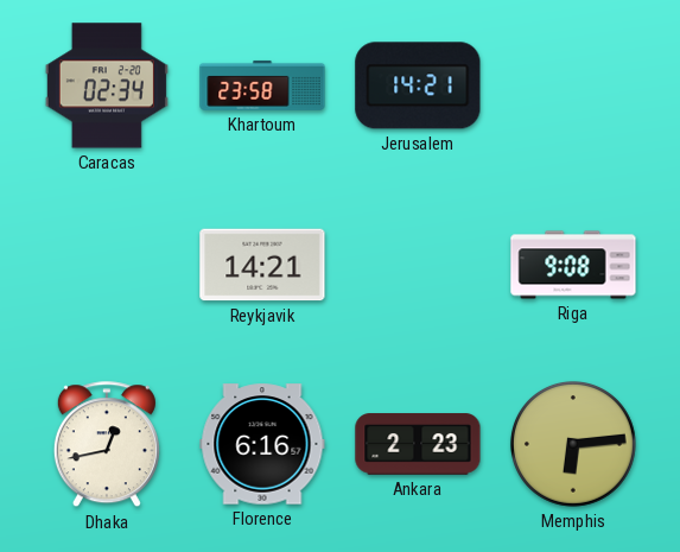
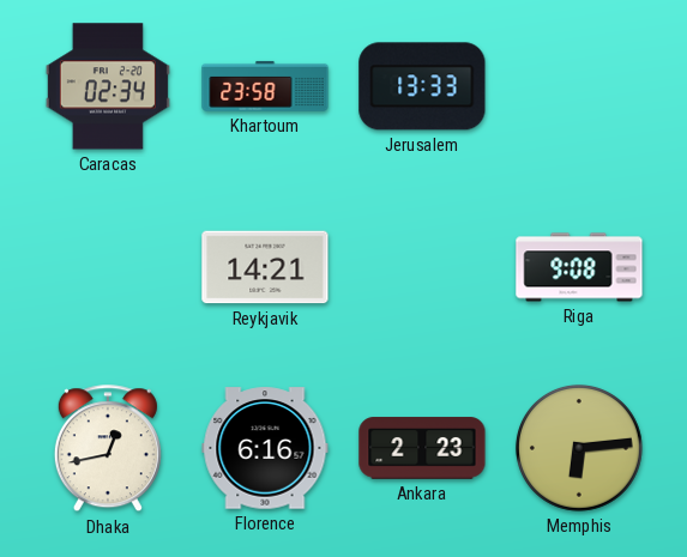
Jerusalem: 14:21 -> 13:33
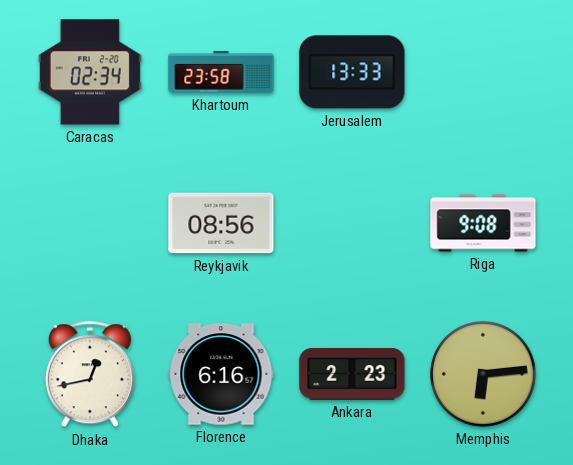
Reykjavik: 14:21 -> 08:56
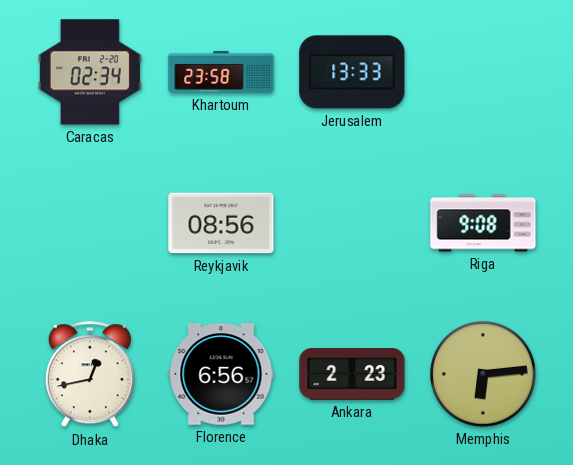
Florence: 6:16 -> 6:56
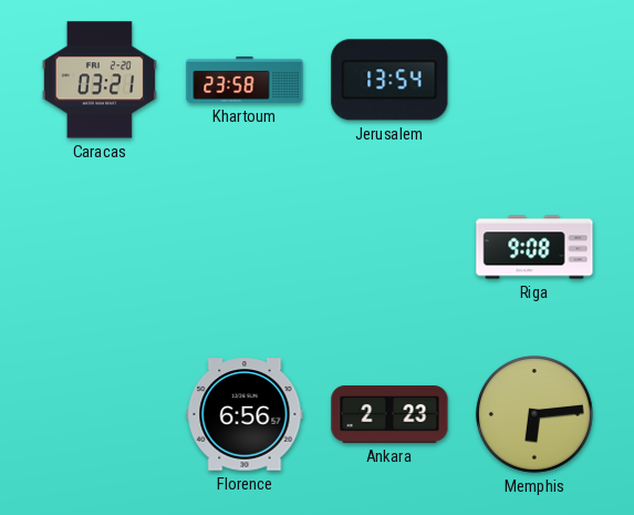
Caracas: 02:34 -> 03:21
Jerusalem: 13:33 -> 13:54
Reykjavik: 08:56 -> none
Dhaka: 12:43 -> none
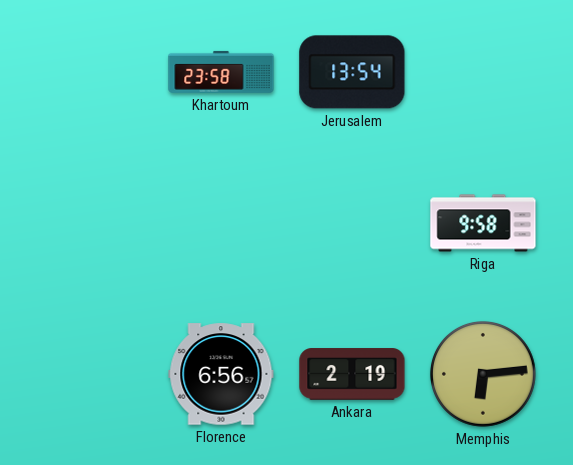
Caracas: 03:21 -> none
Riga: 9:08 -> 9:58
Ankara: 2:23 -> 2:19
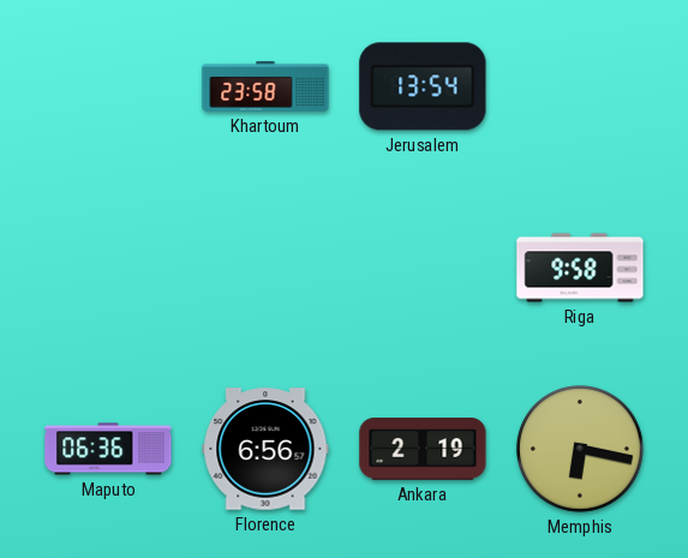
Maputo: none -> 06:36
Memphis: 6:14 -> 6:17
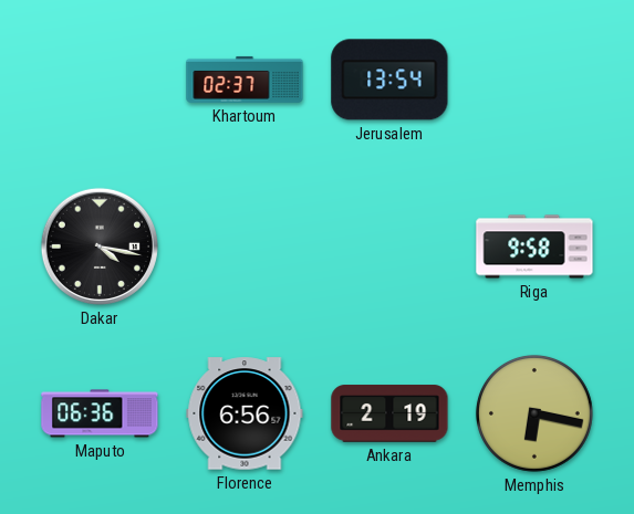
Khartoum: 23:58 -> 02:37
Dakar: none -> 4:17
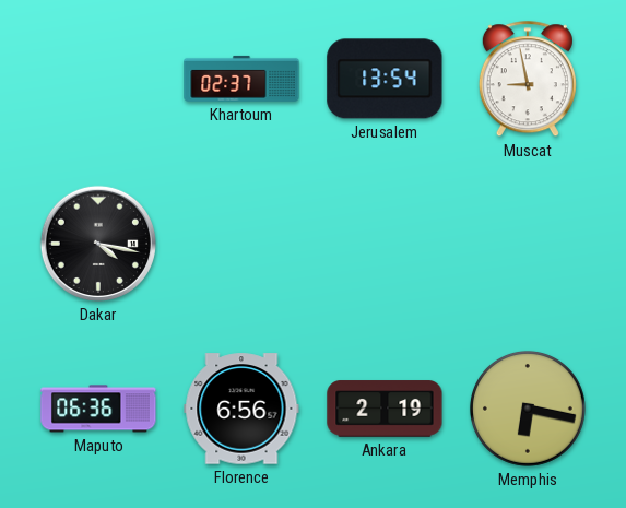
Muscat: none -> 8:58
Riga: 9:58 -> none
